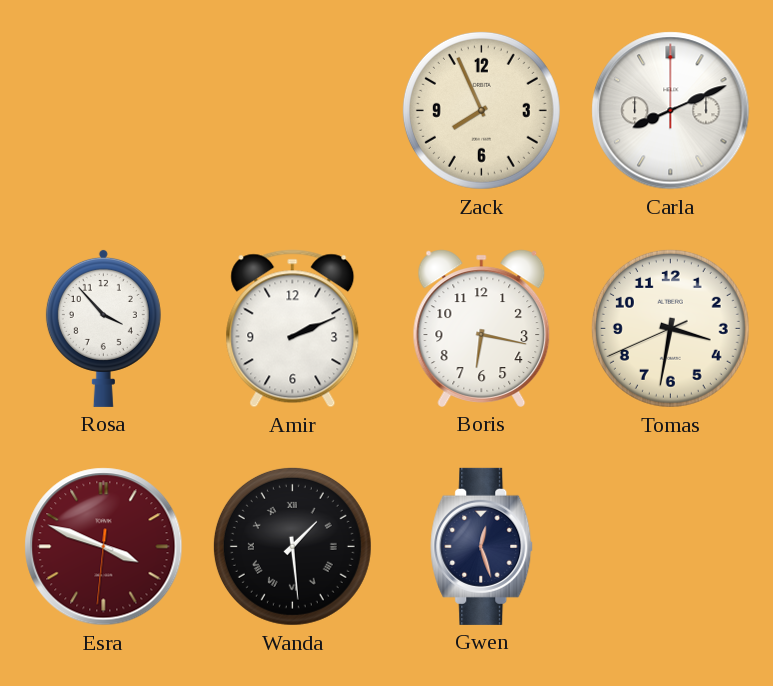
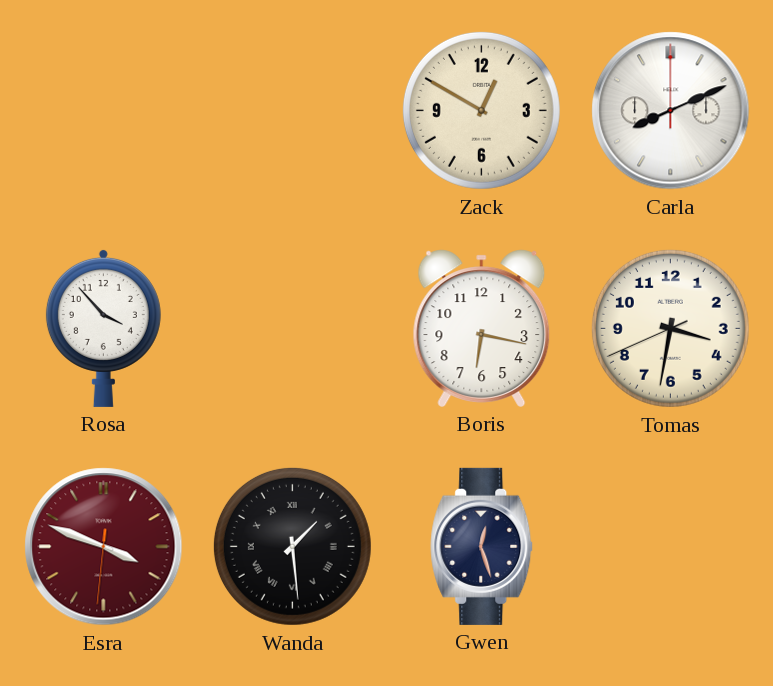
Zack: 7:56 -> 12:50
Amir: 2:11 -> none
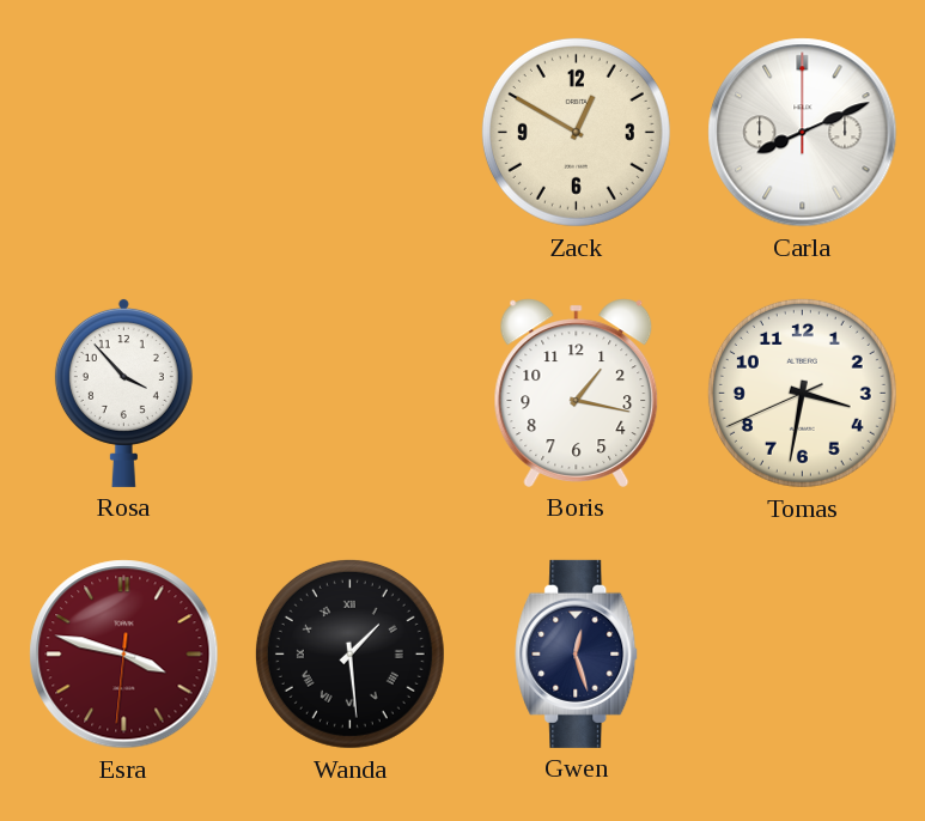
Boris: 6:17 -> 1:17
Esra: 3:48 -> 3:47
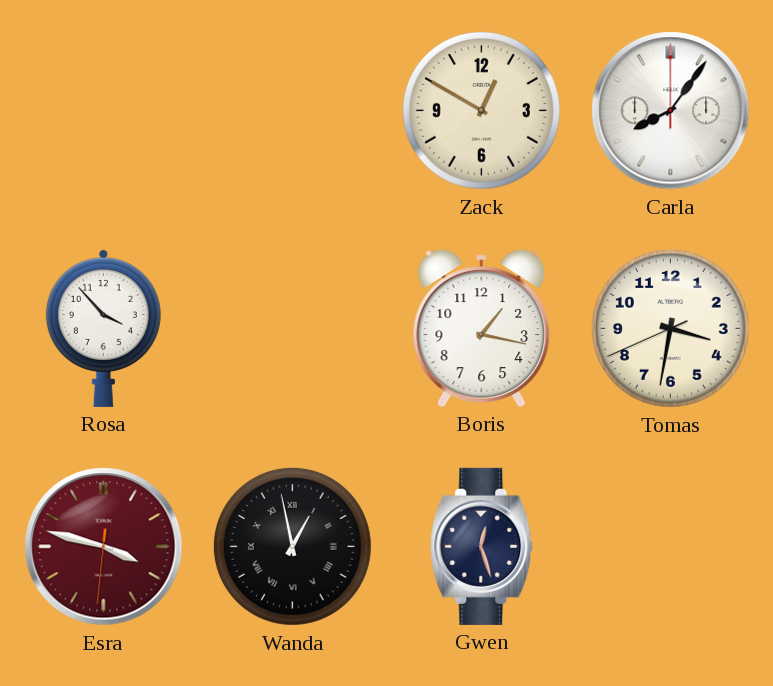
Carla: 8:11 -> 8:06
Wanda: 1:29 -> 12:58
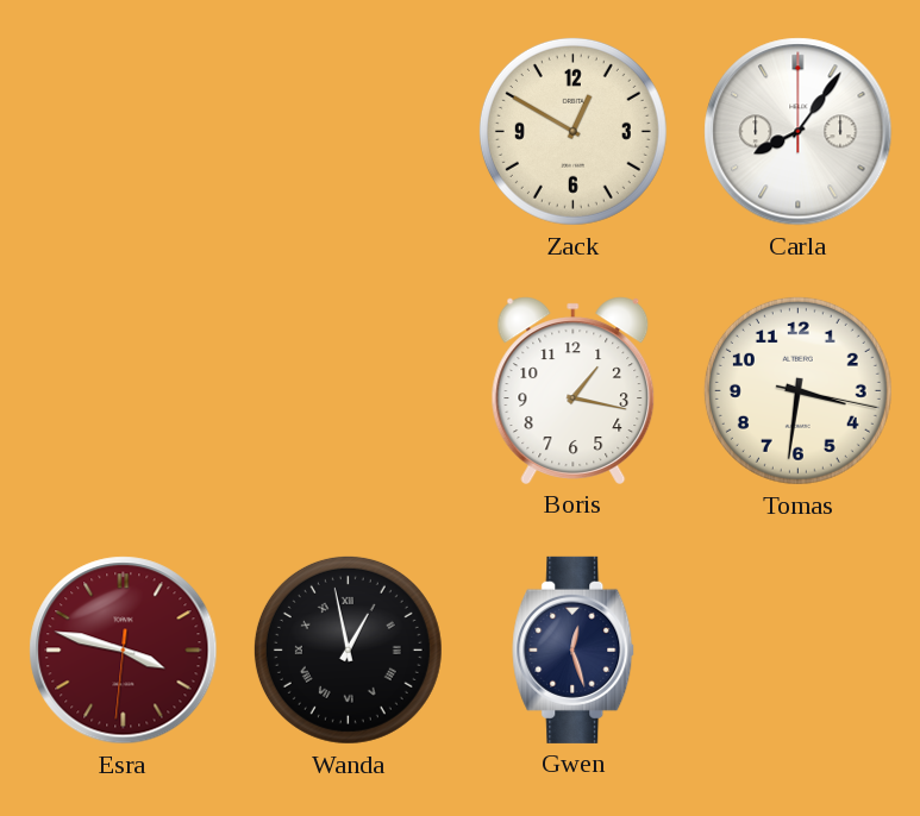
Rosa: 3:53 -> none
Tomas: 3:31:41 -> 3:31:17
